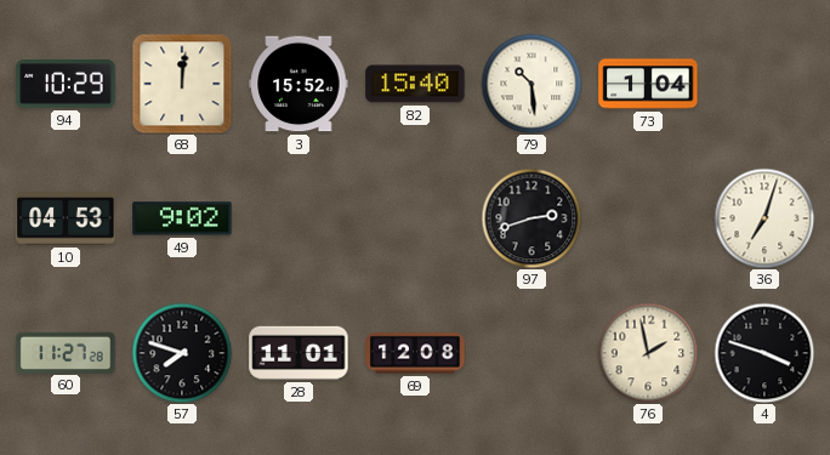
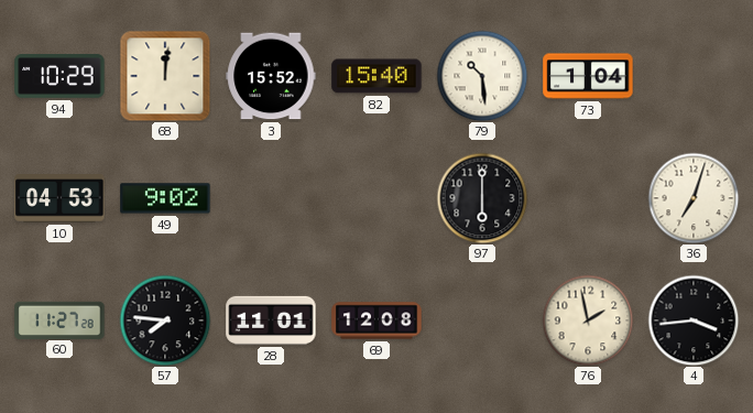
97: 2:42 -> 6:00
57: 7:48 -> 7:46
4: 3:48 -> 3:44
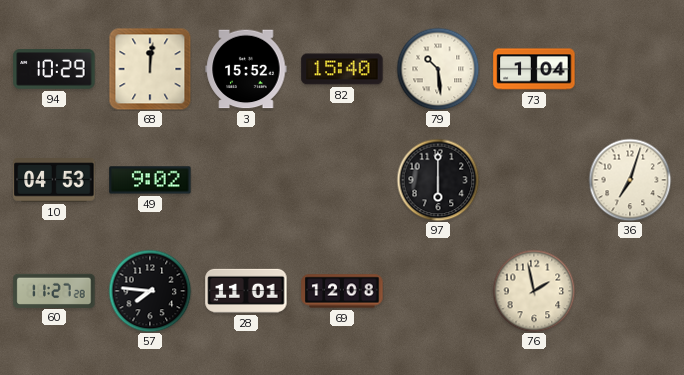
4: 3:44 -> none
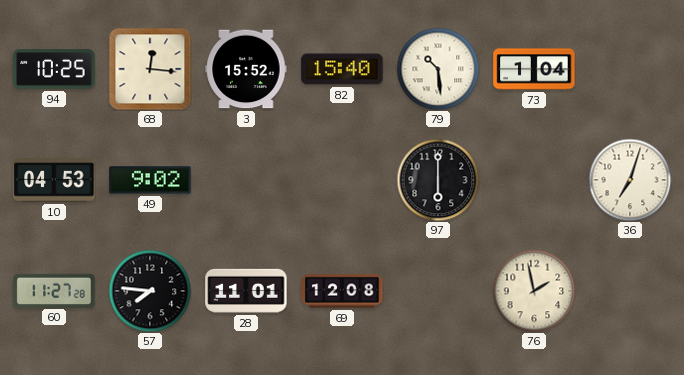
94: 10:29 -> 10:25
68: 12:01 -> 12:16
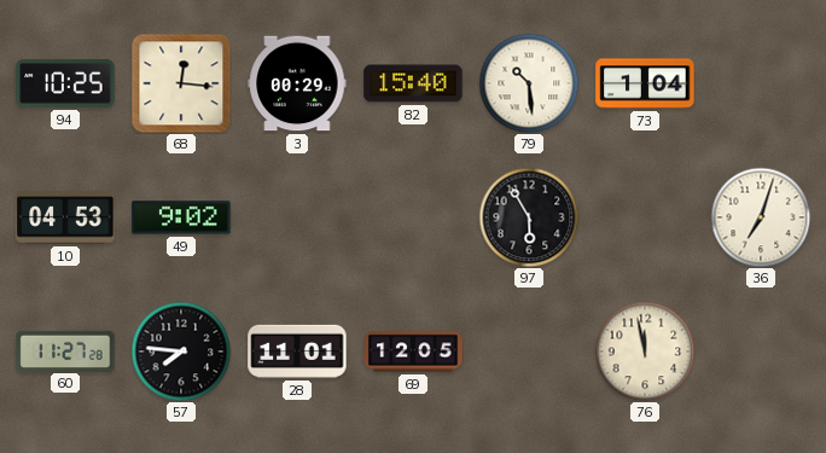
3: 15:52 -> 00:29
97: 6:00 -> 5:55
69: 12:08 -> 12:05
76: 1:58 -> 11:58
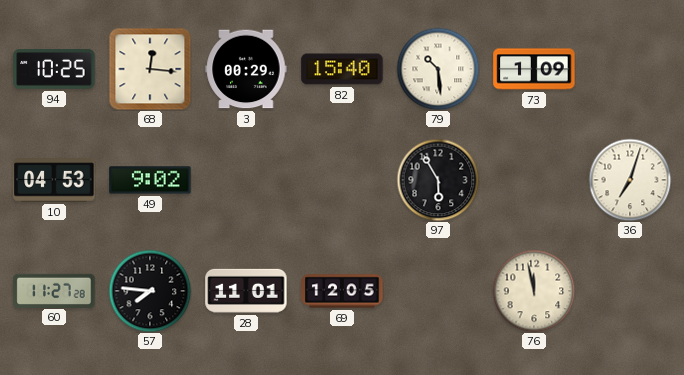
73: 1:04 -> 1:09
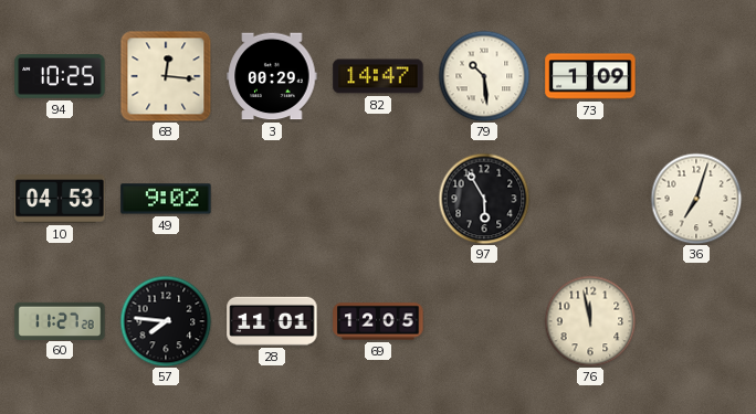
82: 15:40 -> 14:47
